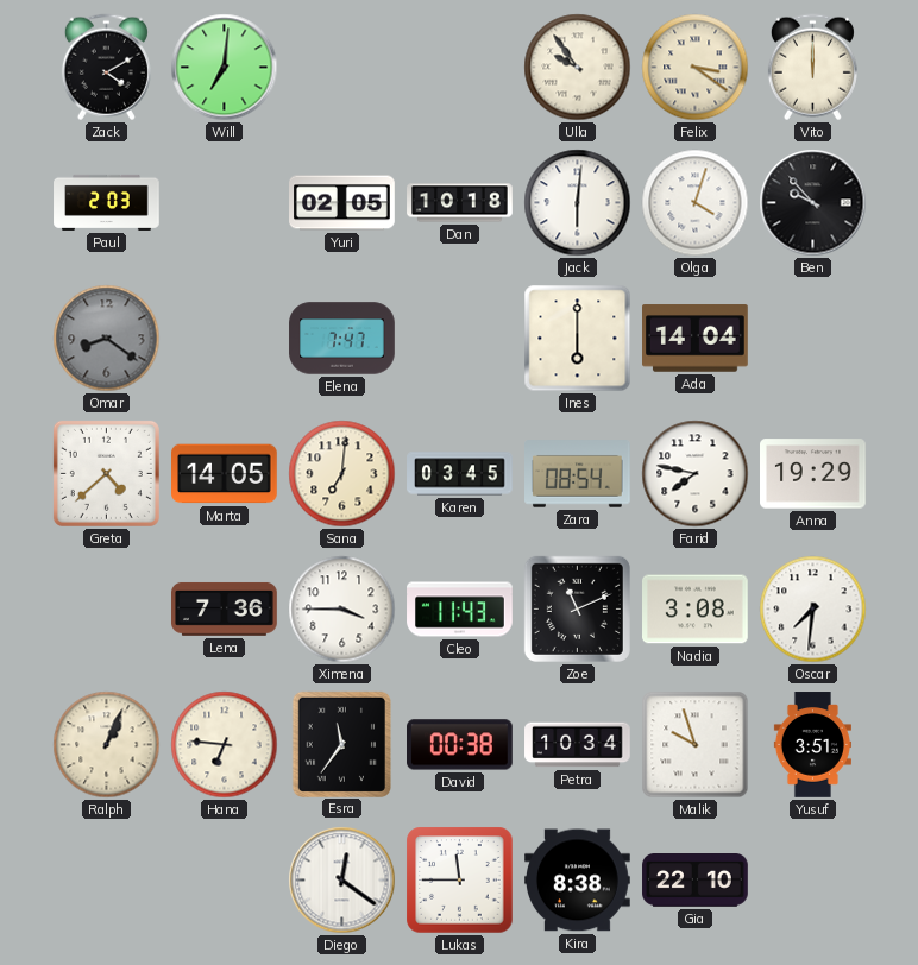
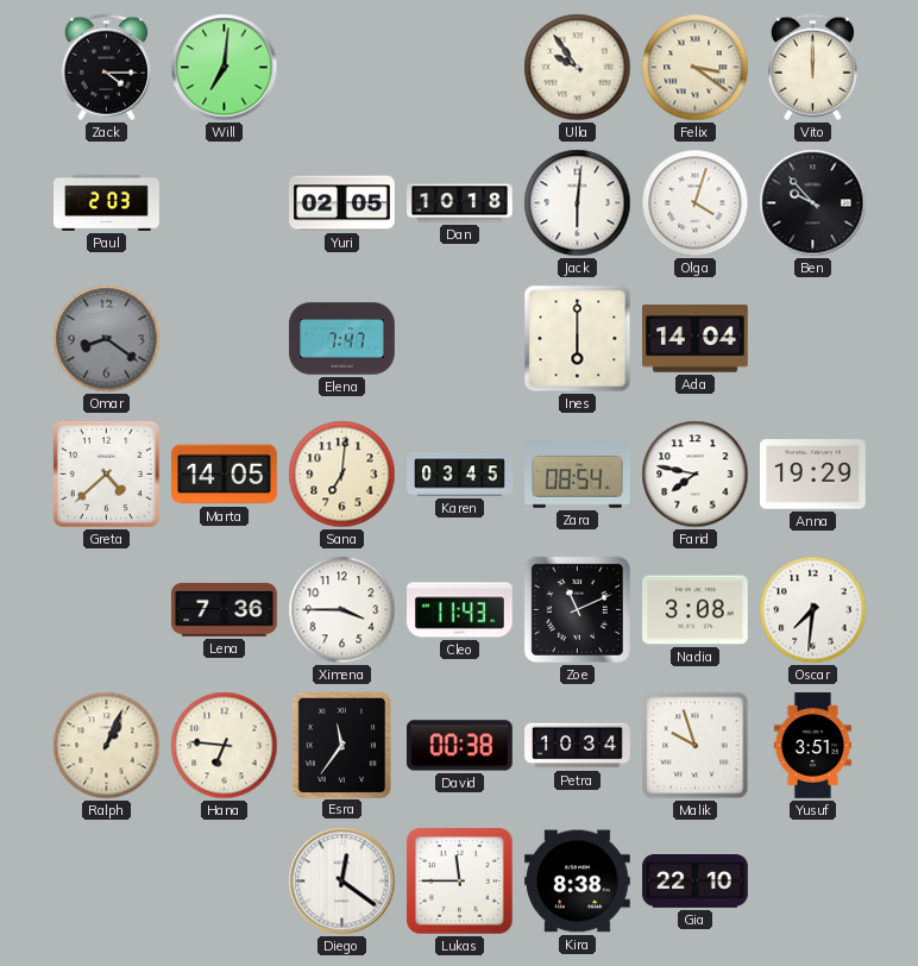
Zack: 4:10 -> 4:15
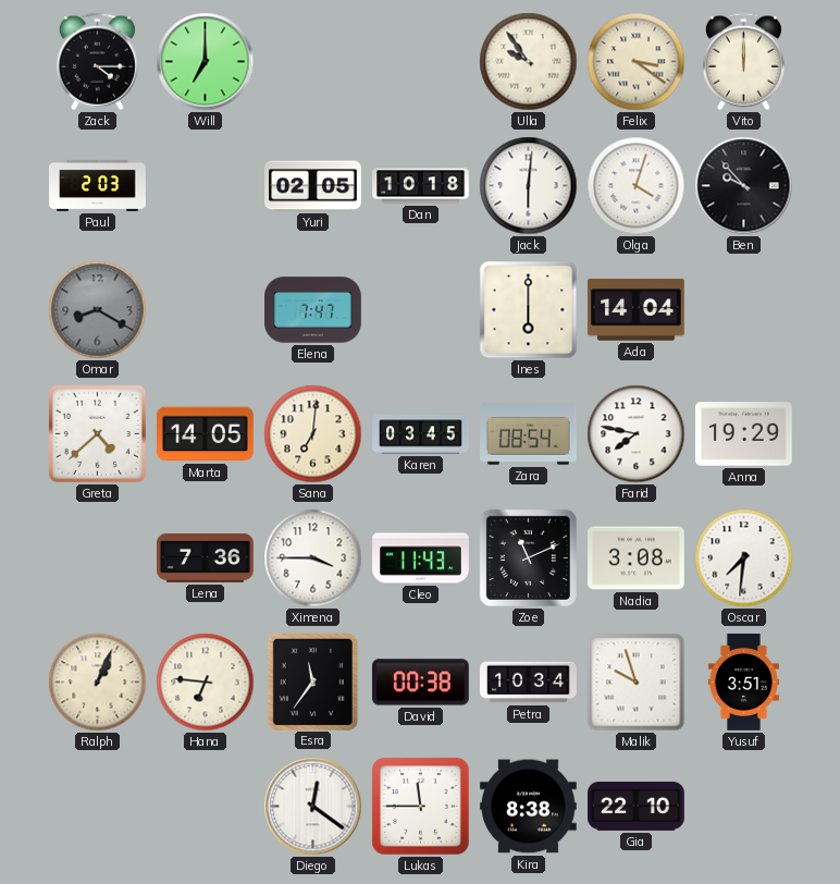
Will: 7:01 -> 7:00
Omar: 8:21 -> 8:20
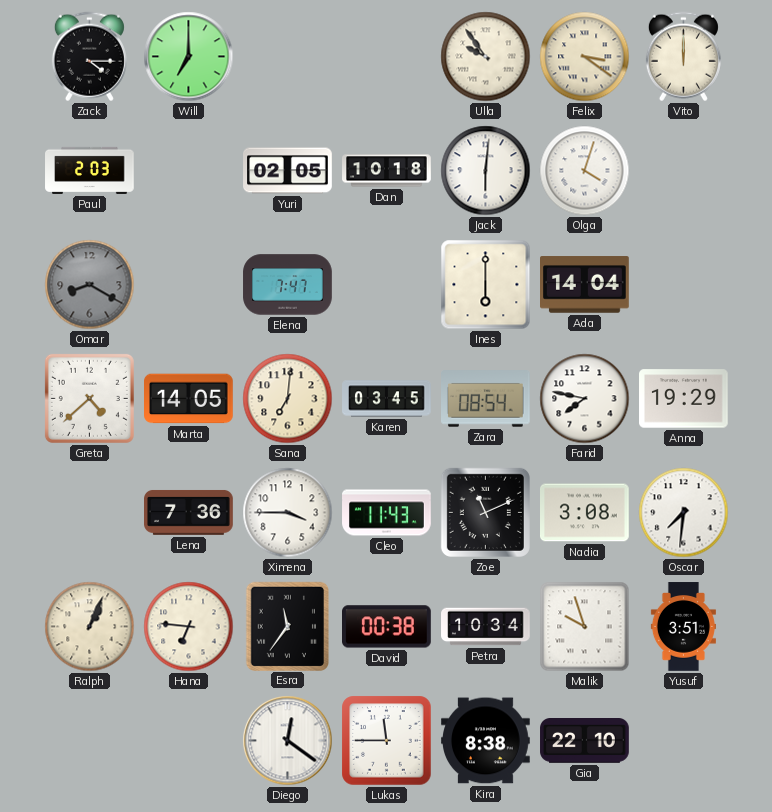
Ben: 9:53 -> none
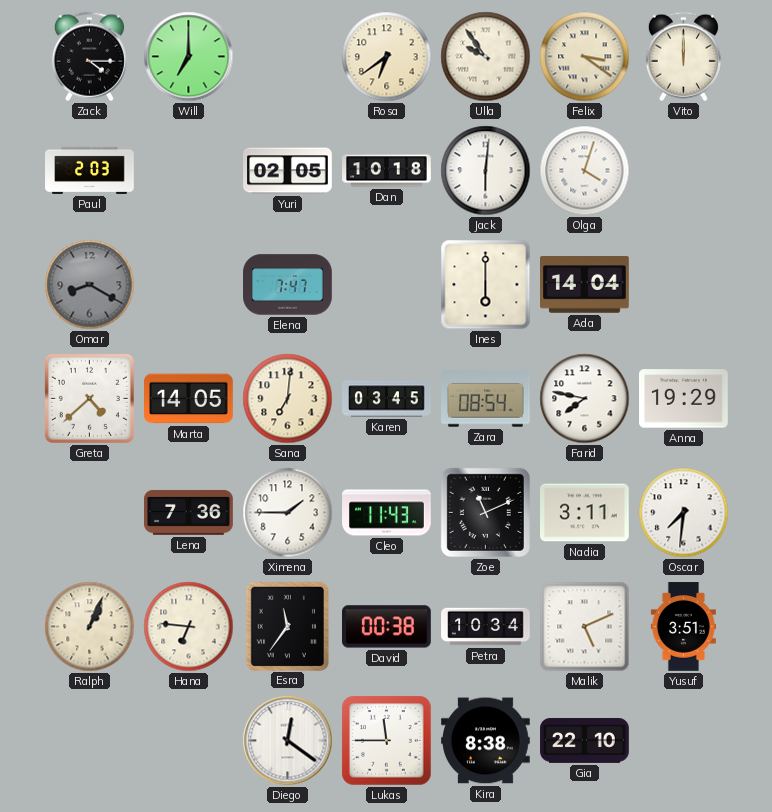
Rosa: none -> 6:39
Ximena: 3:45 -> 1:45
Nadia: 3:08 -> 3:11
Malik: 9:57 -> 5:11
